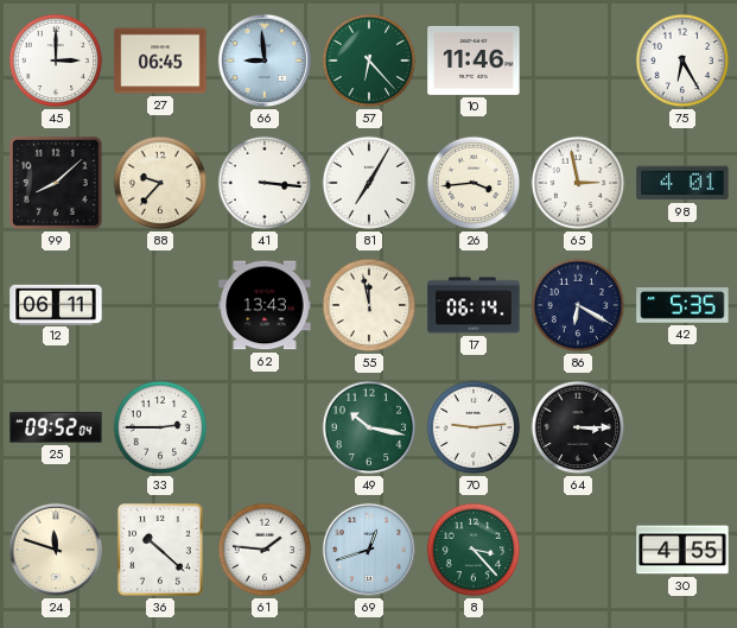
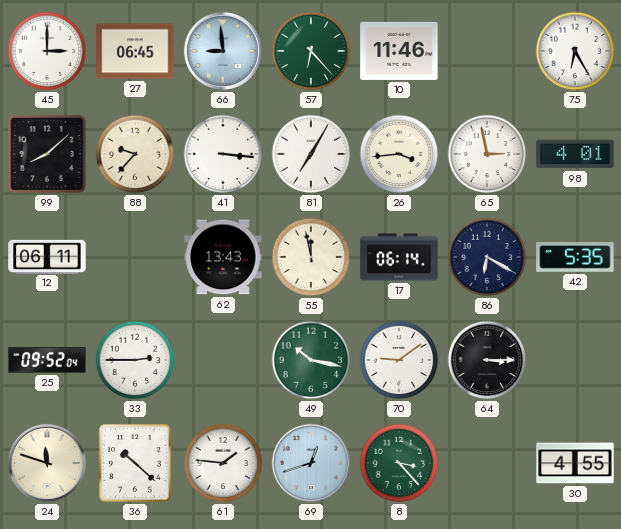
70: 9:14 -> 9:09
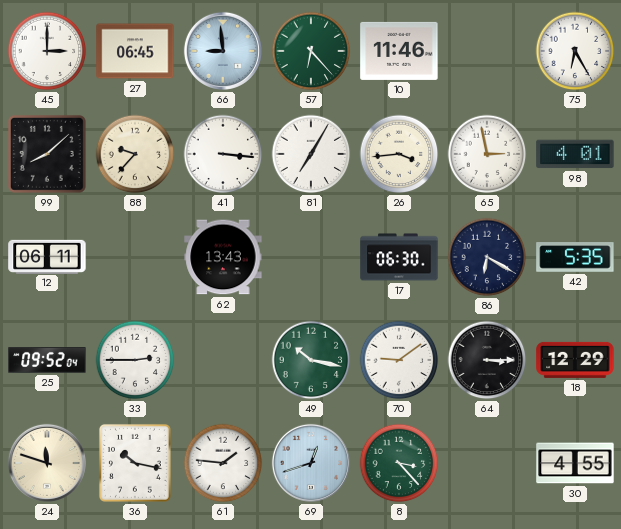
55: 11:58 -> none
17: 06:14 -> 06:30
18: none -> 12:29
36: 10:22 -> 10:17
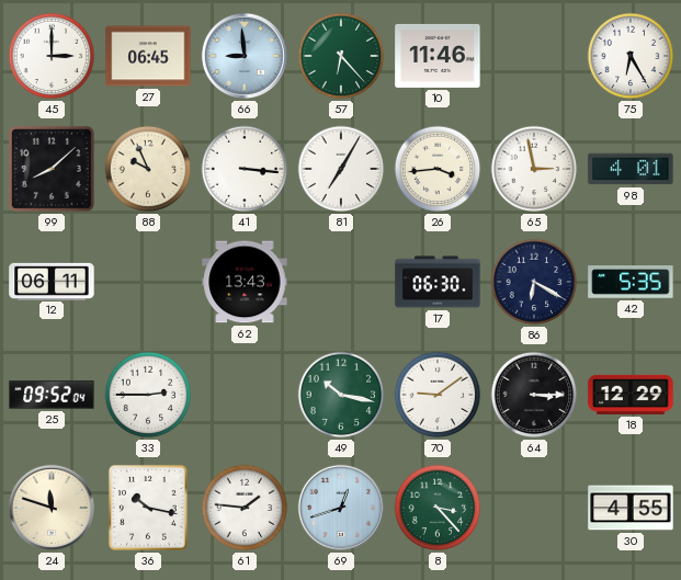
88: 9:37 -> 9:56
